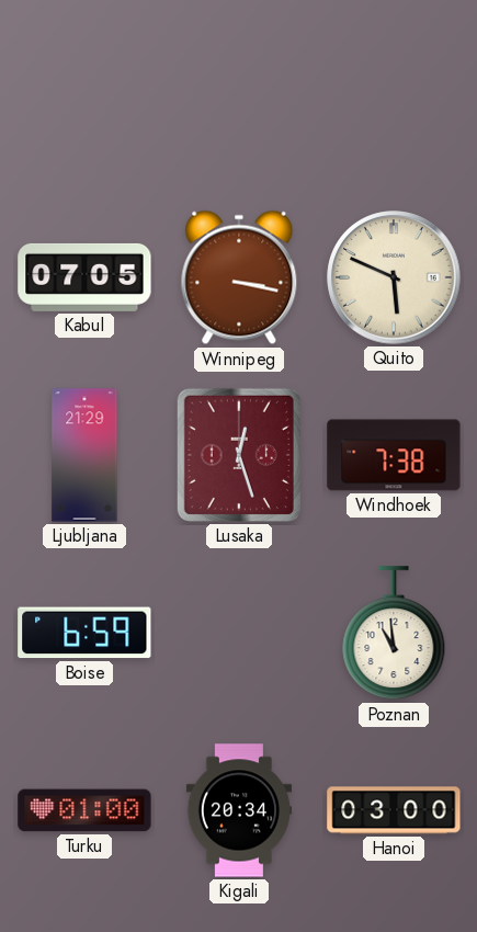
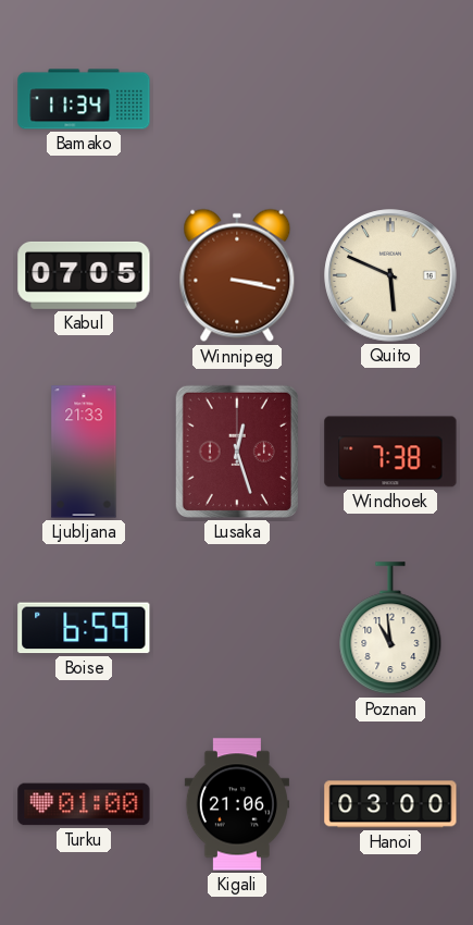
Bamako: none -> 11:34
Ljubljana: 21:29 -> 21:33
Kigali: 20:34 -> 21:06
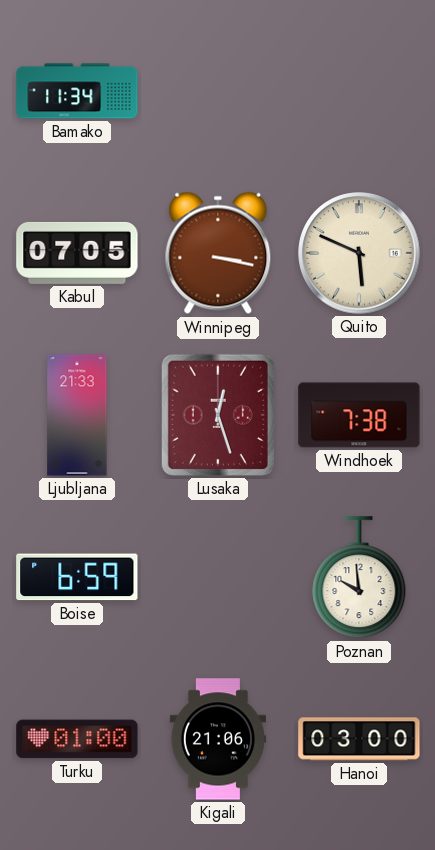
Poznan: 10:59 -> 9:59
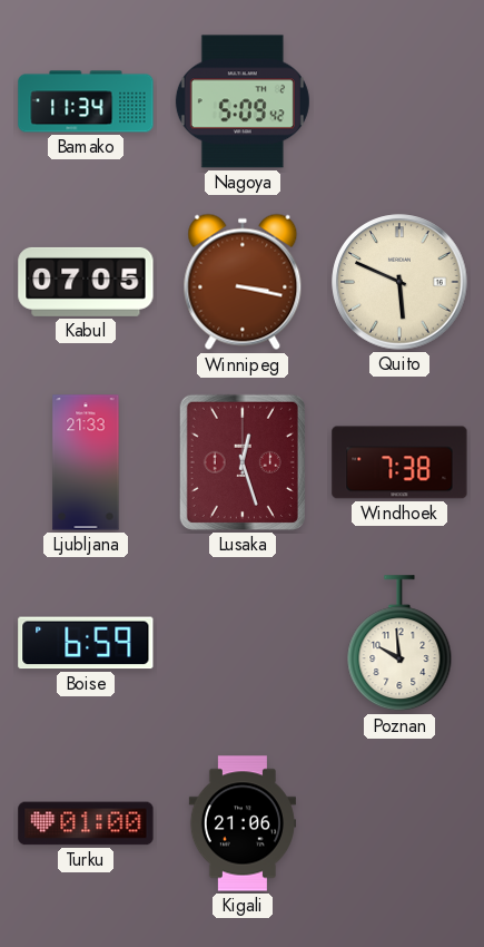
Nagoya: none -> 5:09
Hanoi: 03:00 -> none
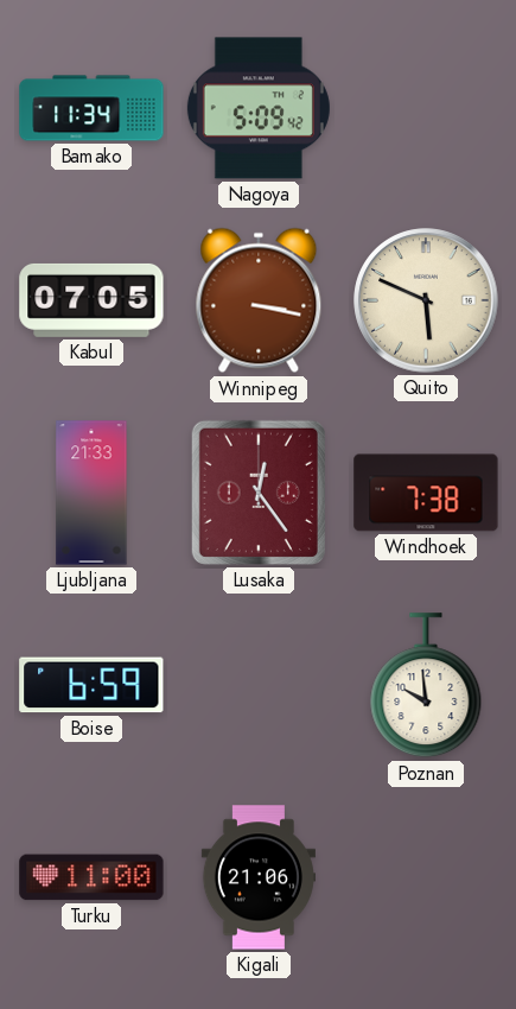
Lusaka: 12:27 -> 12:24
Turku: 01:00 -> 11:00
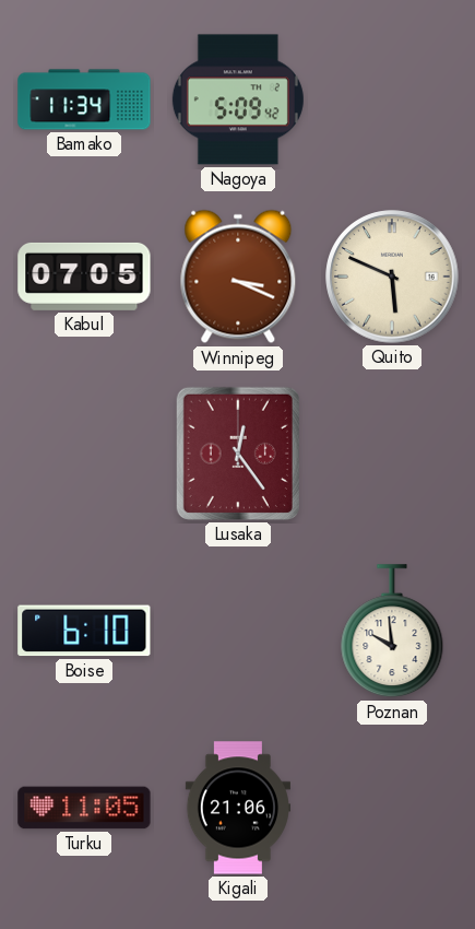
Winnipeg: 3:17 -> 3:19
Ljubljana: 21:33 -> none
Windhoek: 7:38 -> none
Boise: 6:59 -> 6:10
Turku: 11:00 -> 11:05
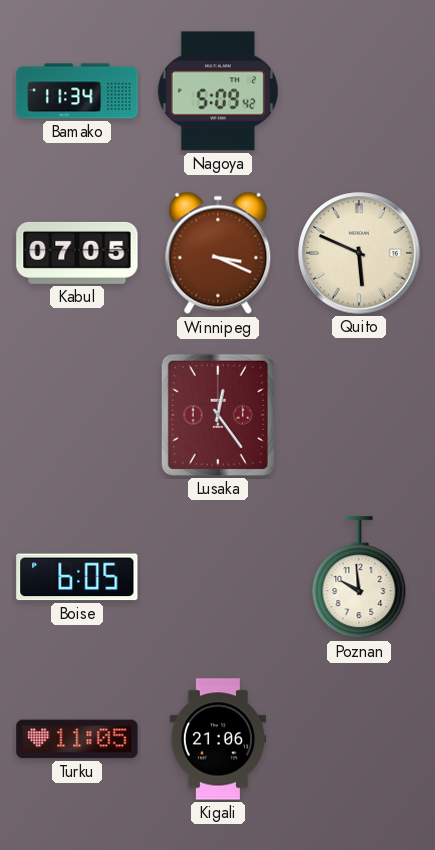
Boise: 6:10 -> 6:05
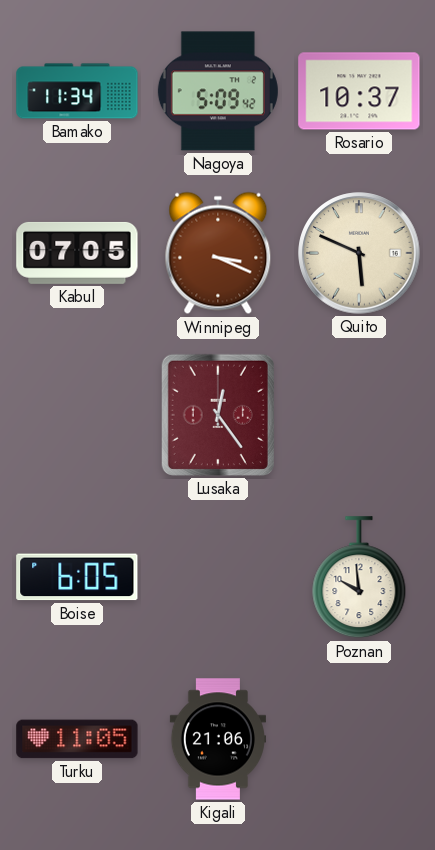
Rosario: none -> 10:37
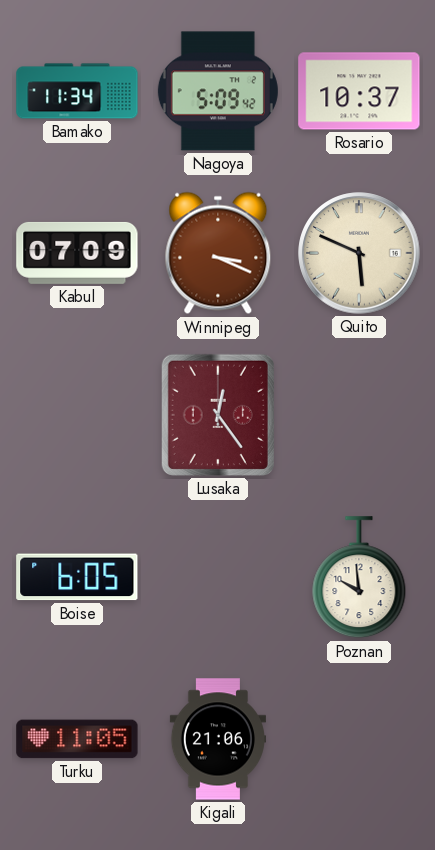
Kabul: 07:05 -> 07:09
